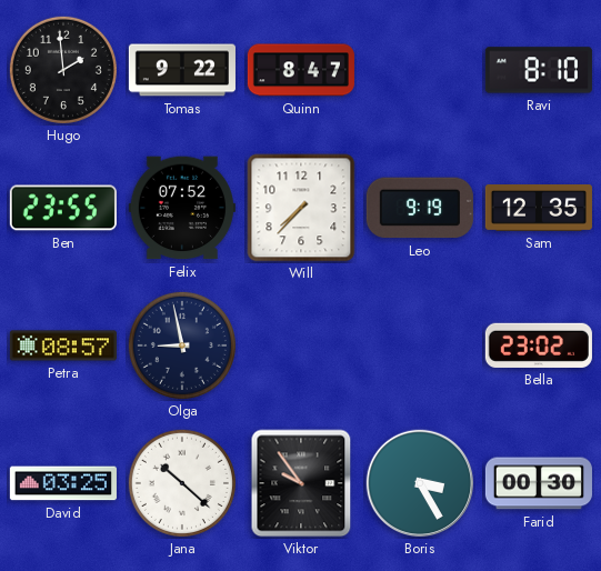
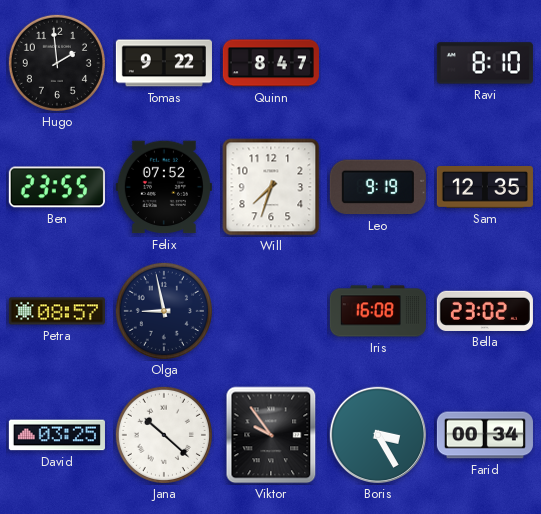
Will: 7:37 -> 7:33
Iris: none -> 16:08
Farid: 00:30 -> 00:34
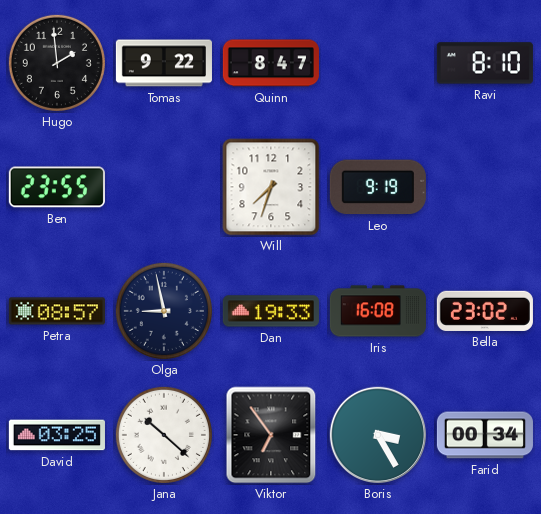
Felix: 07:52 -> none
Sam: 12:35 -> none
Dan: none -> 19:33
Viktor: 9:54 -> 6:54
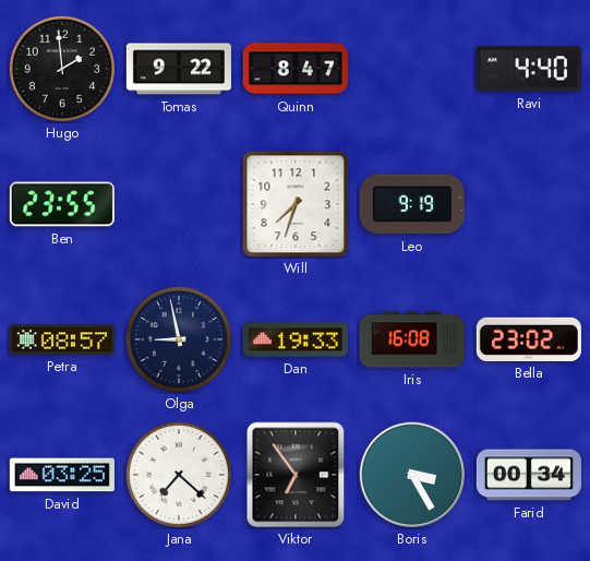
Ravi: 8:10 -> 4:40
Jana: 10:22 -> 7:22
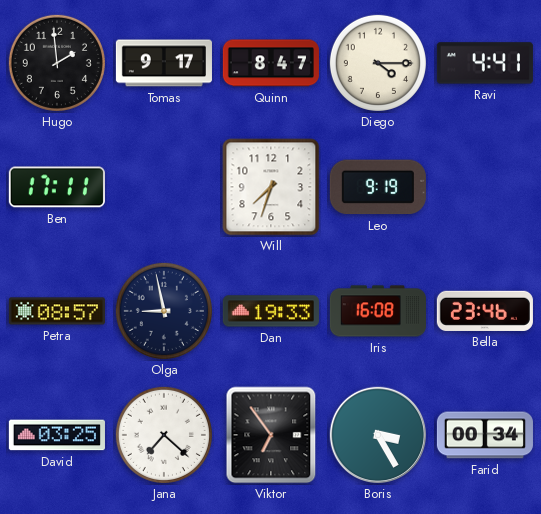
Tomas: 9:22 -> 9:17
Diego: none -> 4:15
Ravi: 4:40 -> 4:41
Ben: 23:55 -> 17:11
Bella: 23:02 -> 23:46
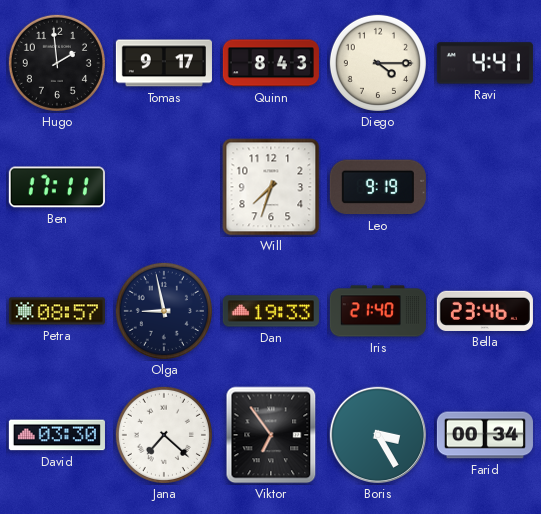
Quinn: 8:47 -> 8:43
Iris: 16:08 -> 21:40
David: 03:25 -> 03:30
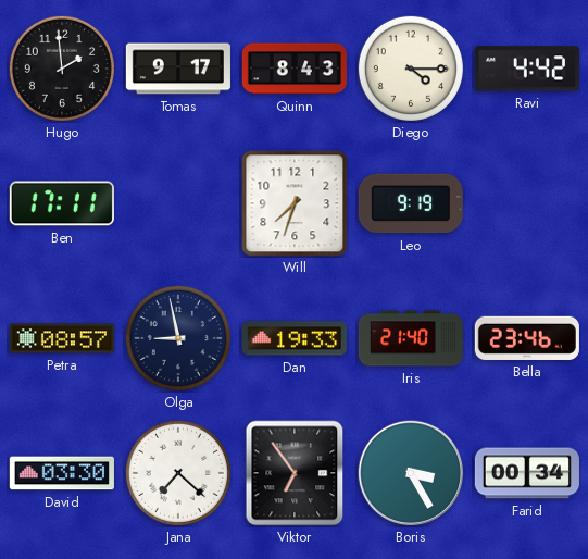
Ravi: 4:41 -> 4:42
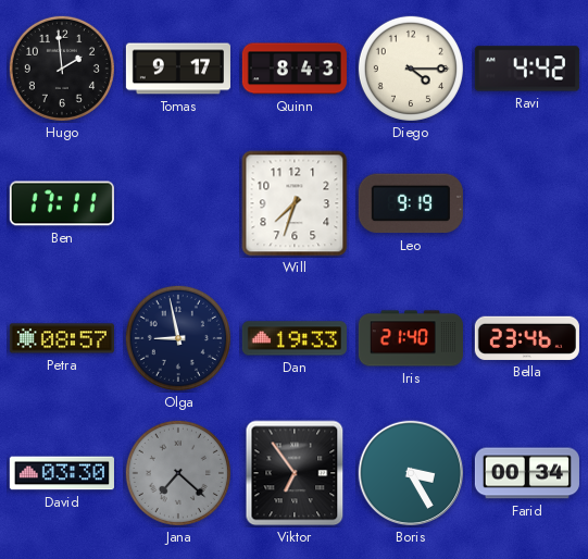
Jana dial: white -> grey
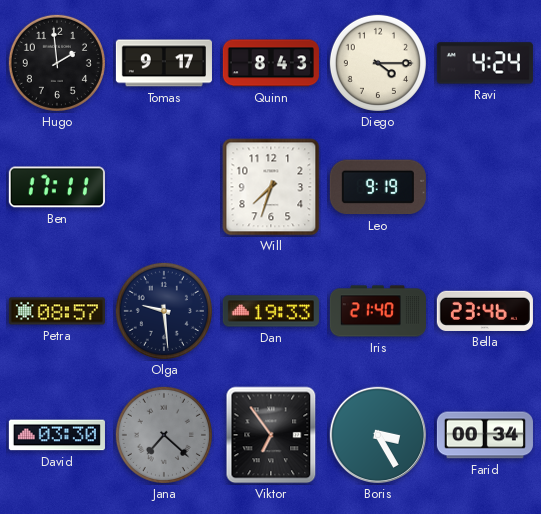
Ravi: 4:42 -> 4:24
Olga: 8:58 -> 9:29
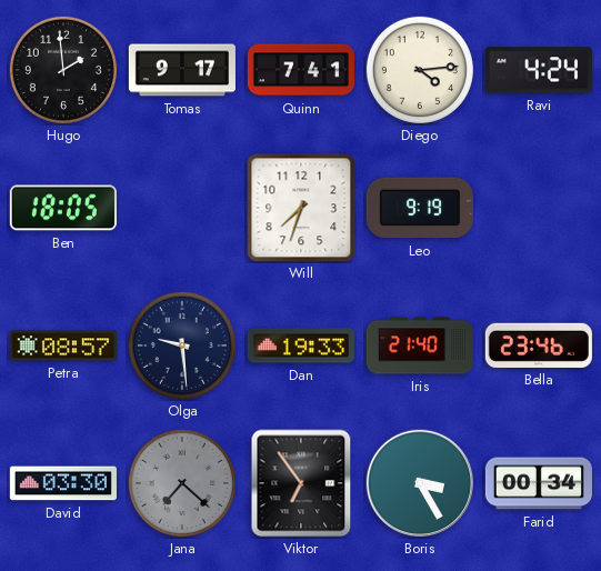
Quinn: 8:43 -> 7:41
Diego: 4:15 -> 4:14
Ben: 17:11 -> 18:05
